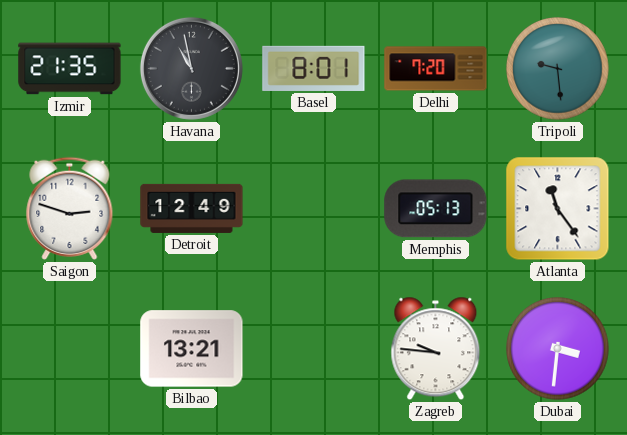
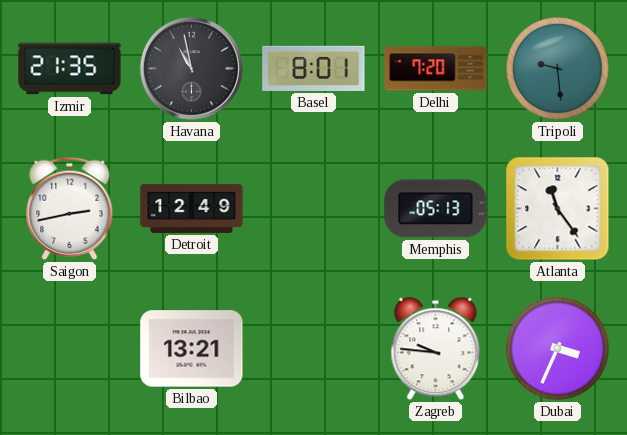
Saigon: 2:48 -> 2:43
Dubai: 3:31 -> 3:34
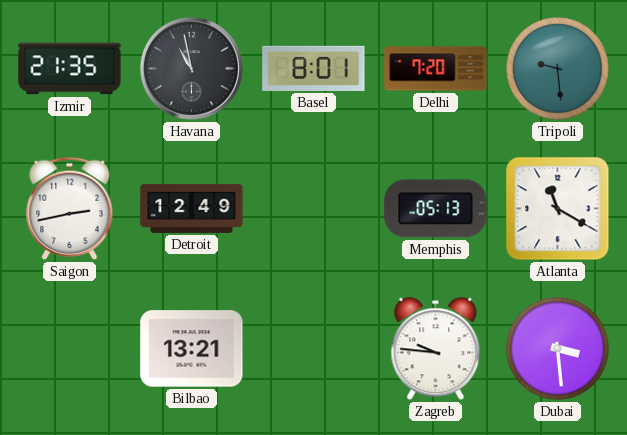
Atlanta: 11:24 -> 11:20
Dubai: 3:34 -> 3:29
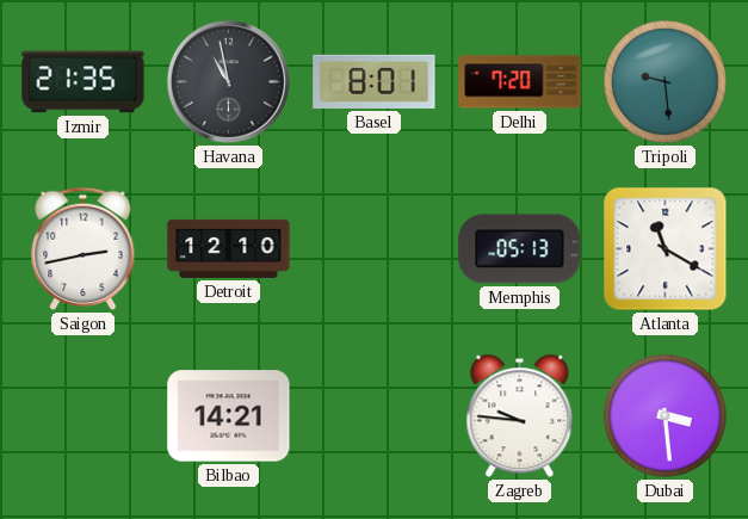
Detroit: 12:49 -> 12:10
Bilbao: 13:21 -> 14:21
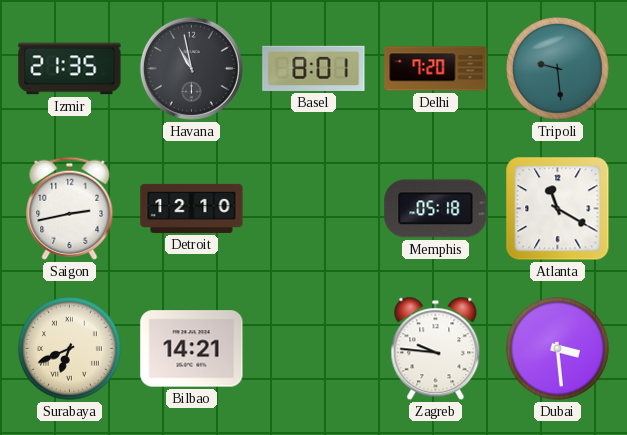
Memphis: 05:13 -> 05:18
Surabaya: none -> 6:41
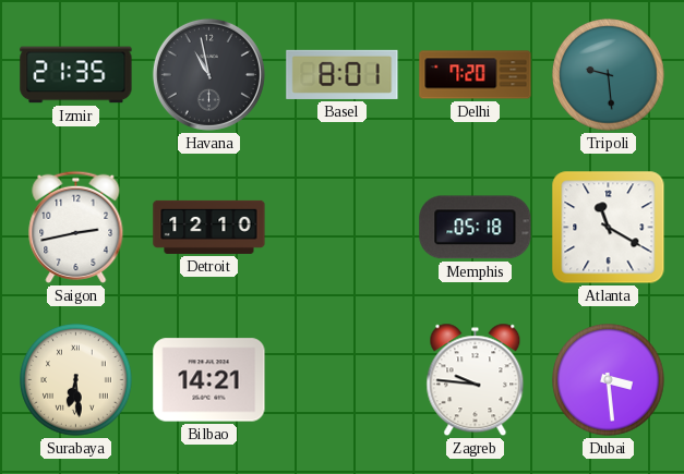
Surabaya: 6:41 -> 6:29
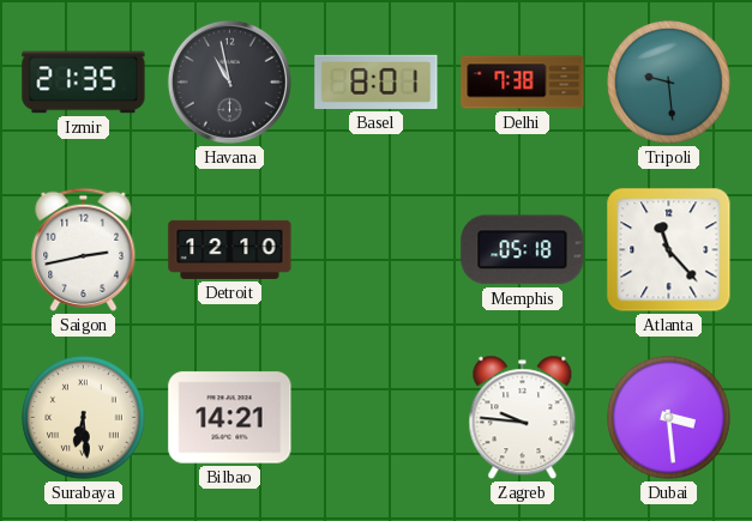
Delhi: 7:20 -> 7:38
Atlanta: 11:20 -> 11:23
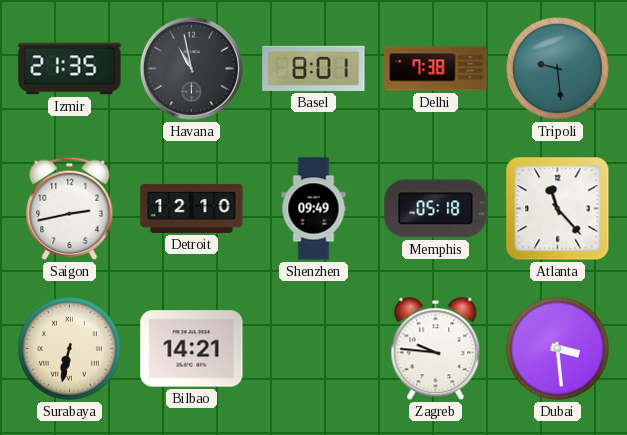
Shenzhen: none -> 09:49
Surabaya: 6:29 -> 6:32
